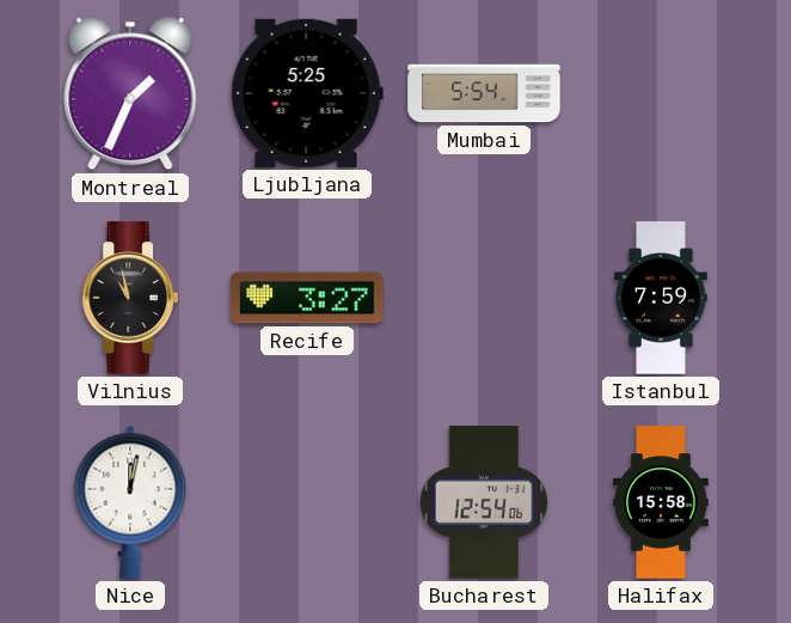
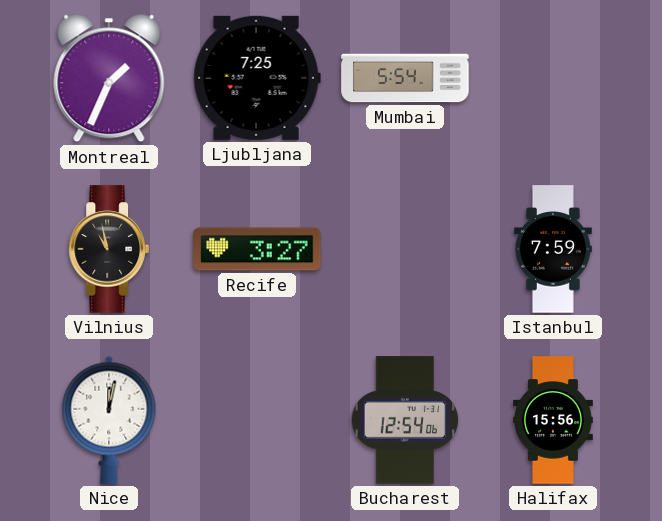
Ljubljana: 5:25 -> 7:25
Halifax: 15:58 -> 15:56
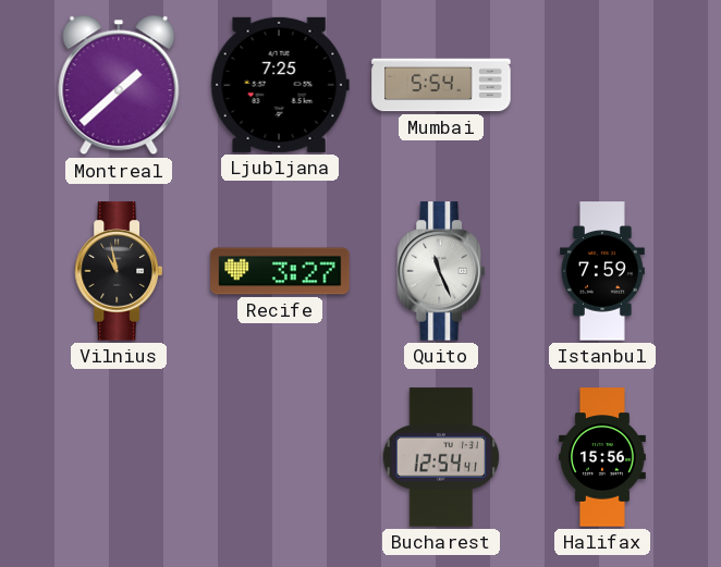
Montreal: 1:34 -> 1:38
Quito: none -> 11:26
Nice: 12:02 -> none
Bucharest: 12:54:06 -> 12:54:41
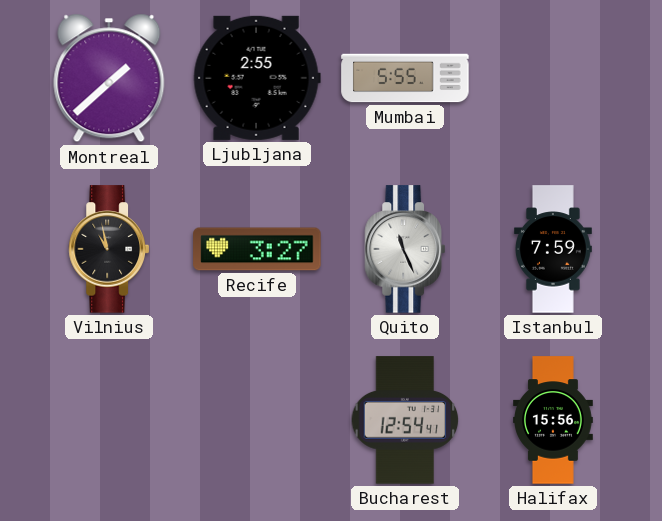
Ljubljana: 7:25 -> 2:55
Mumbai: 5:54 -> 5:55
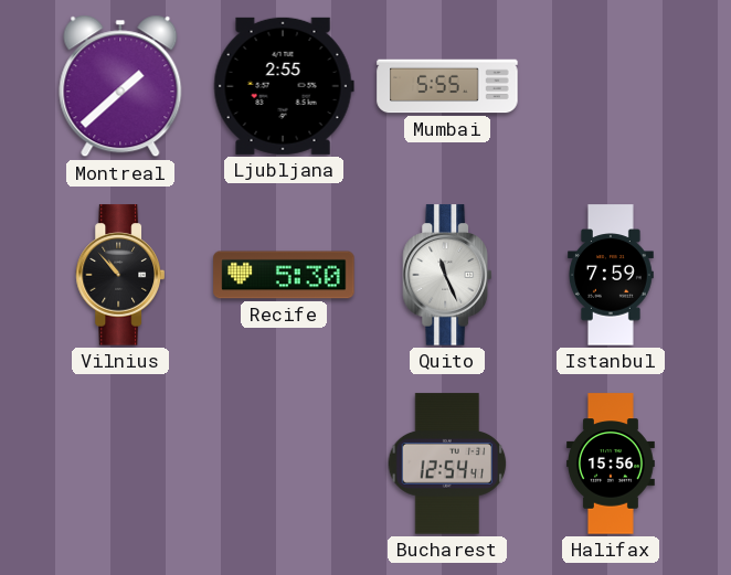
Vilnius: 10:58 -> 10:53
Recife: 3:27 -> 5:30
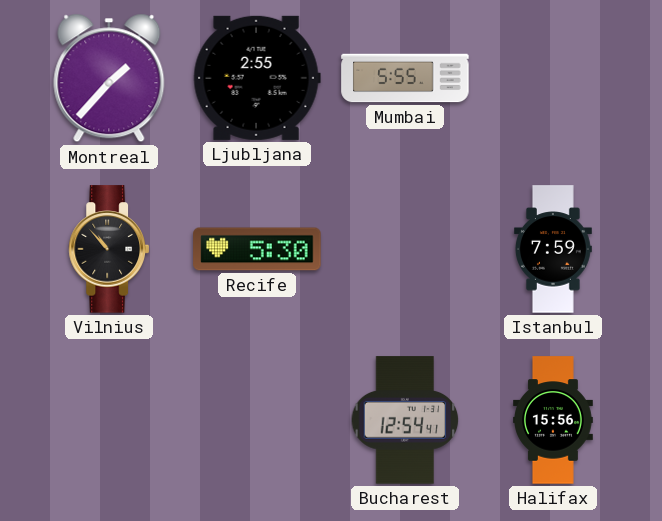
Montreal: 1:38 -> 1:37
Quito: 11:26 -> none
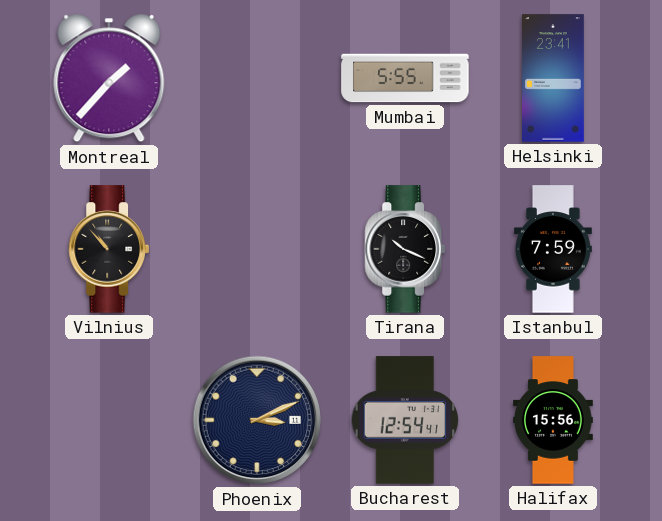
Ljubljana: 2:55 -> none
Helsinki: none -> 23:41
Recife: 5:30 -> none
Tirana: none -> 10:19
Phoenix: none -> 3:11
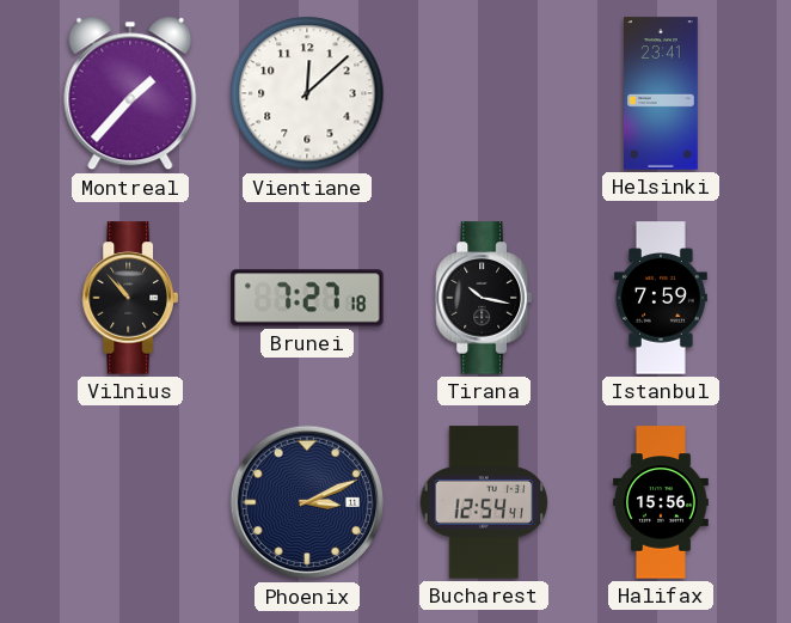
Vientiane: none -> 12:08
Mumbai: 5:55 -> none
Brunei: none -> 7:27
Tirana: 10:19 -> 10:17
